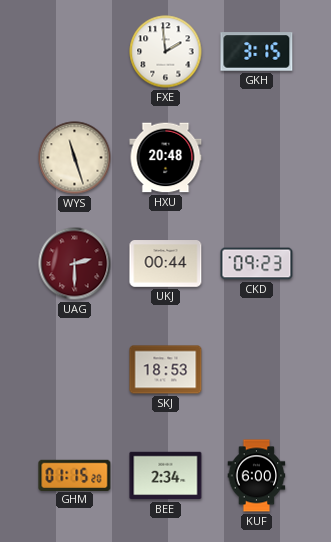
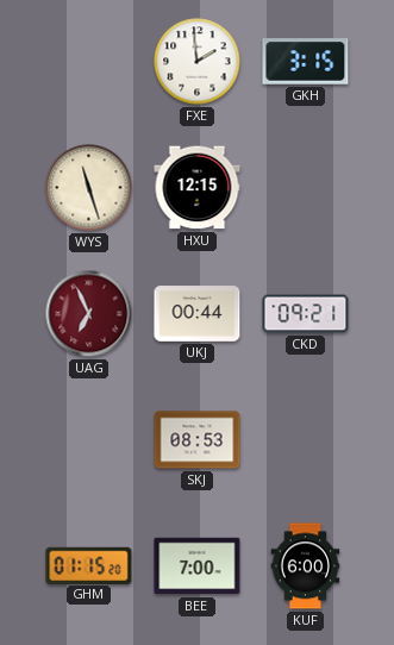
HXU: 20:48 -> 12:15
UAG: 2:30 -> 6:56
CKD: 09:23 -> 09:21
SKJ: 18:53 -> 08:53
BEE: 2:34 -> 7:00
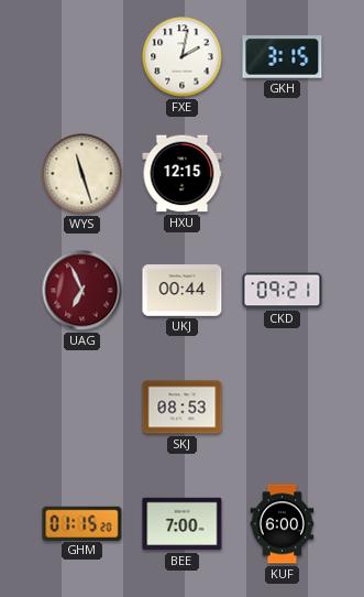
FXE: 1:59 -> 2:02
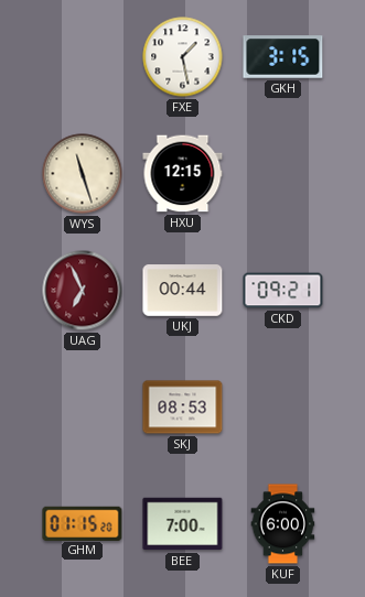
FXE: 2:02 -> 1:28
